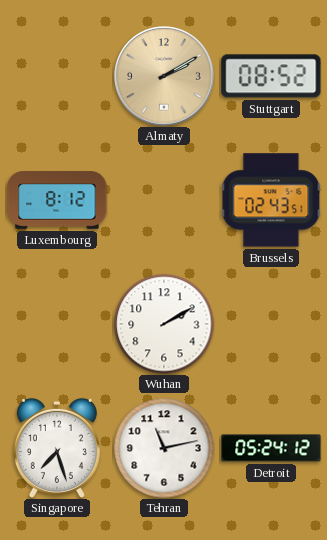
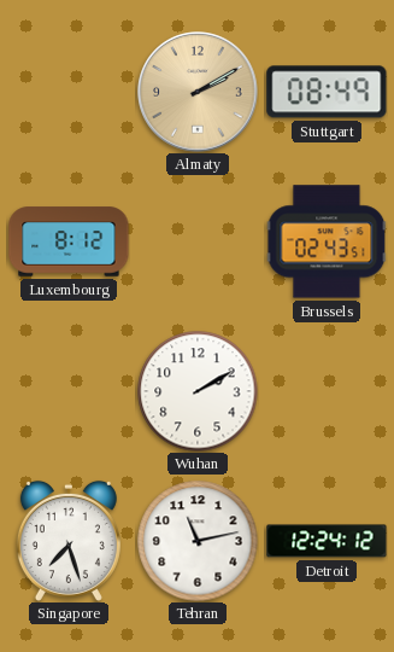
Stuttgart: 08:52 -> 08:49
Detroit: 05:24 -> 12:24
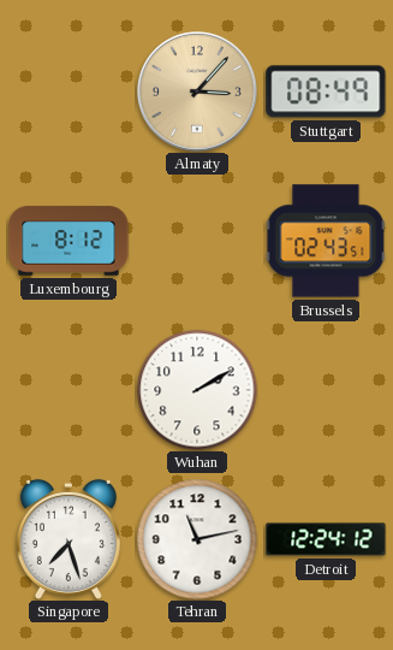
Almaty: 2:10 -> 3:07
